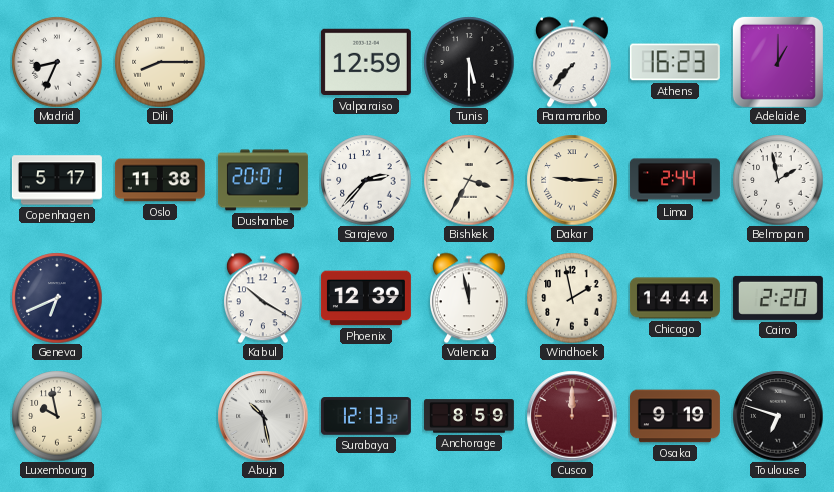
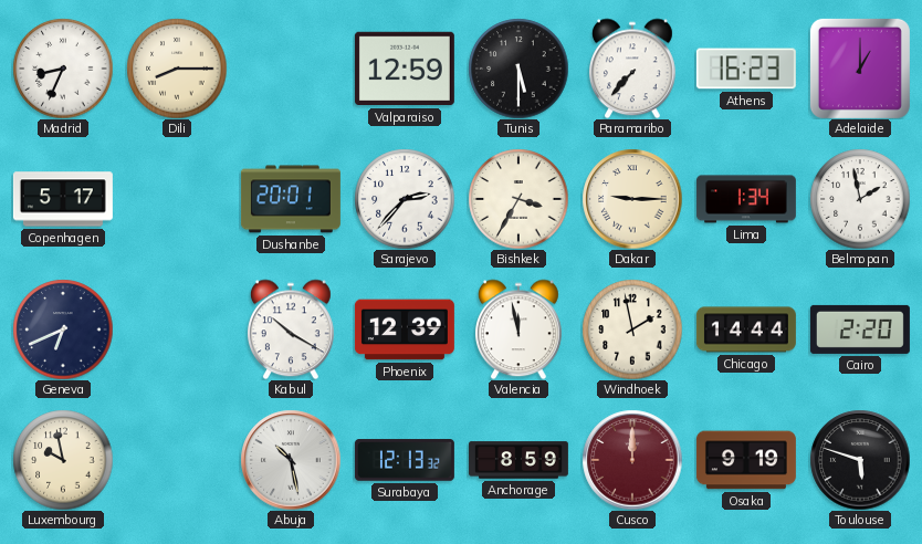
Oslo: 11:38 -> none
Lima: 2:44 -> 1:34
Toulouse: 6:48 -> 5:48
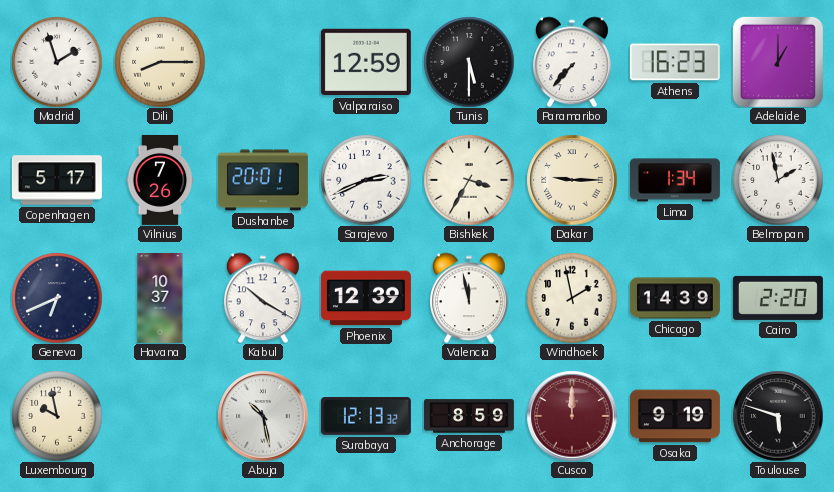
Madrid: 8:34 -> 1:57
Vilnius: none -> 7:26
Sarajevo: 2:37 -> 2:41
Havana: none -> 10:37
Chicago: 14:44 -> 14:39
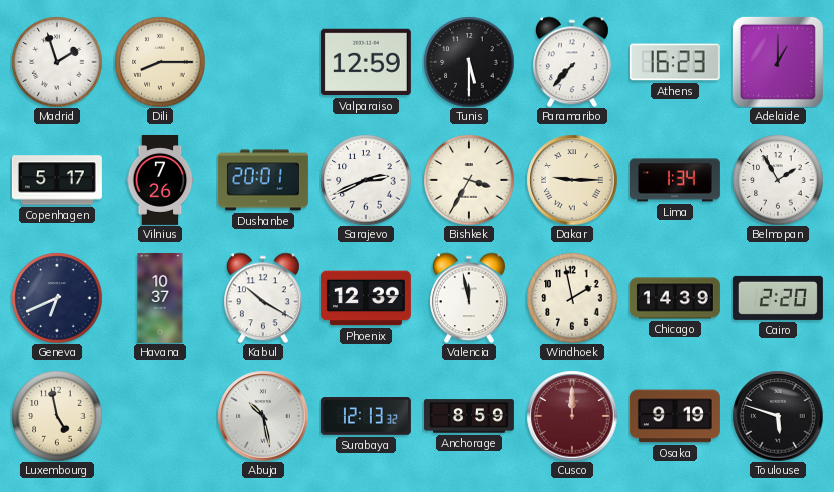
Belmopan: 1:58 -> 1:55
Luxembourg: 9:58 -> 4:58
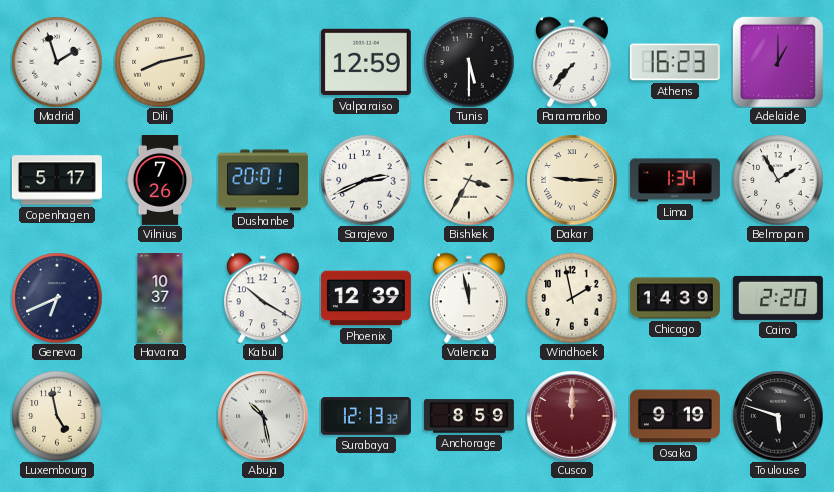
Dili: 8:15 -> 8:13
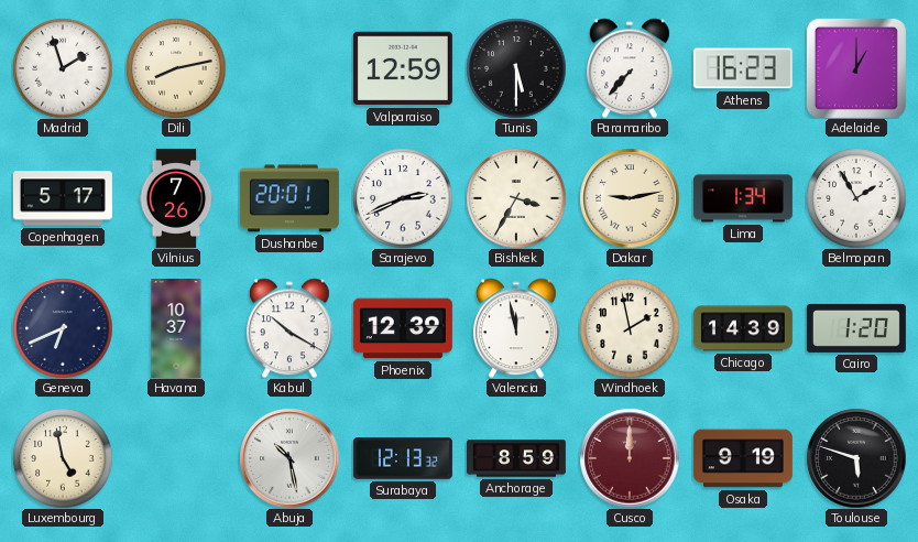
Dakar: 9:15 -> 9:13
Cairo: 2:20 -> 1:20
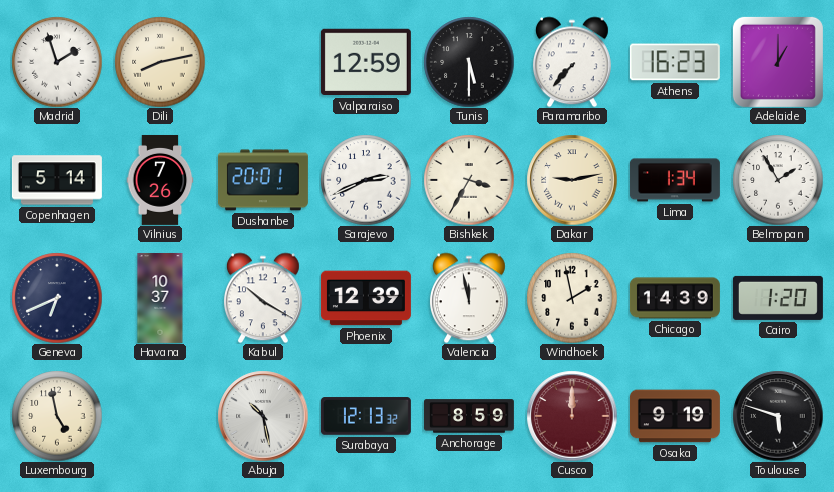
Copenhagen: 5:17 -> 5:14
